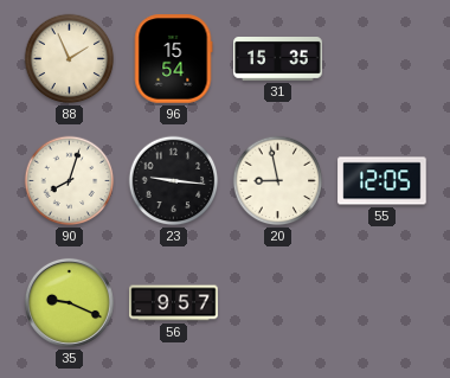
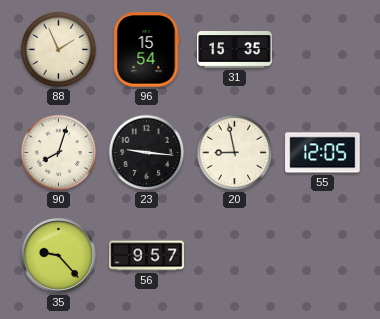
35: 9:19 -> 9:23
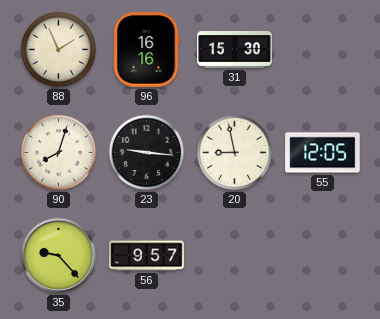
96: 15:54 -> 16:16
31: 15:35 -> 15:30
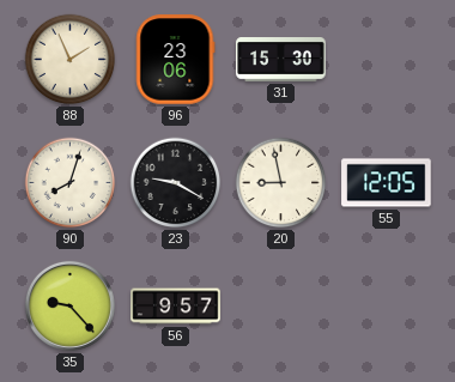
96: 16:16 -> 23:06
23: 9:16 -> 9:20
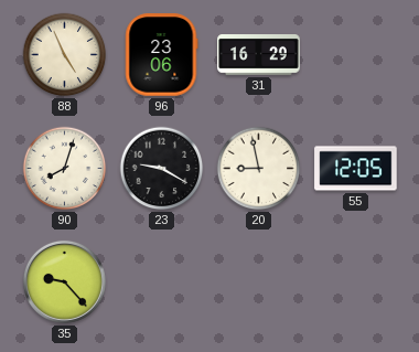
88: 1:56 -> 4:56
31: 15:30 -> 16:29
56: 9:57 -> none
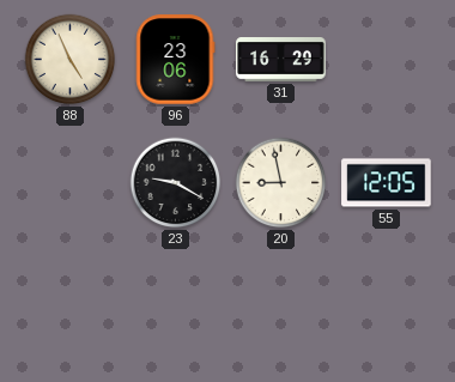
90: 8:03 -> none
35: 9:23 -> none
